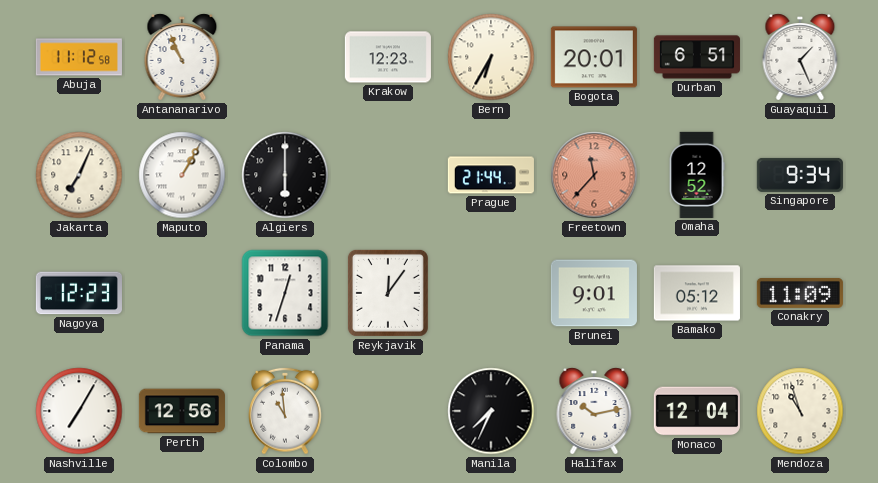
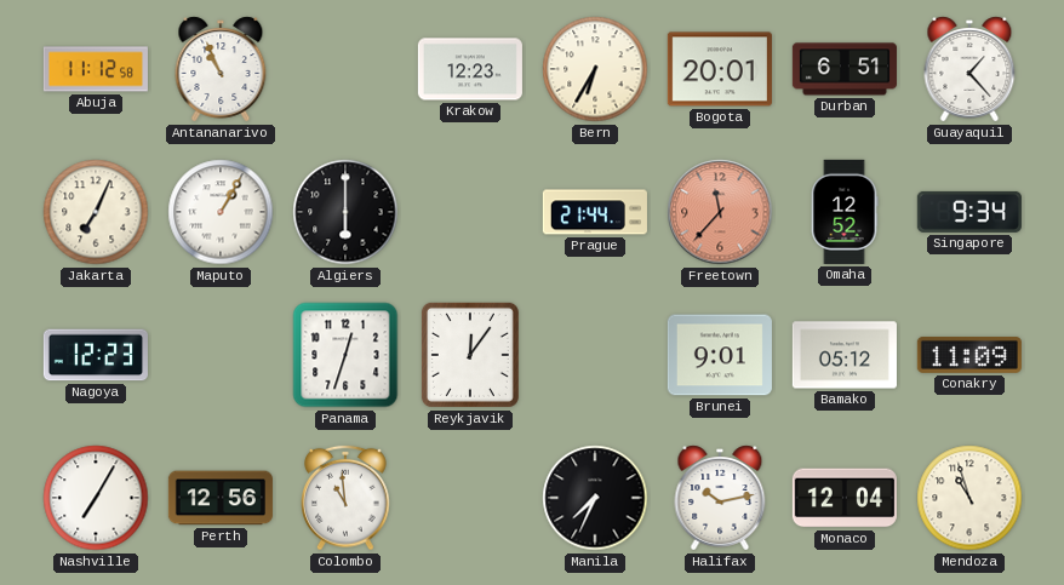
Guayaquil: 1:26 -> 1:23
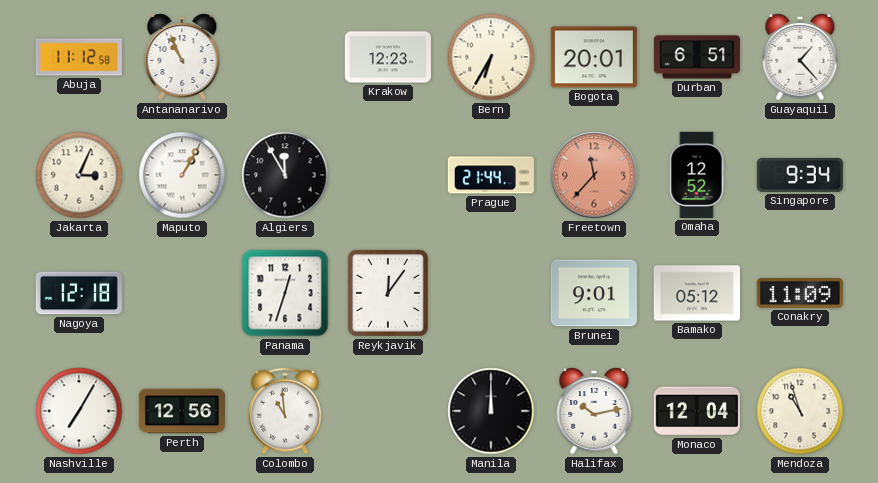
Jakarta: 7:04 -> 3:04
Algiers: 6:00 -> 11:55
Nagoya: 12:23 -> 12:18
Manila: 7:34 -> 12:00
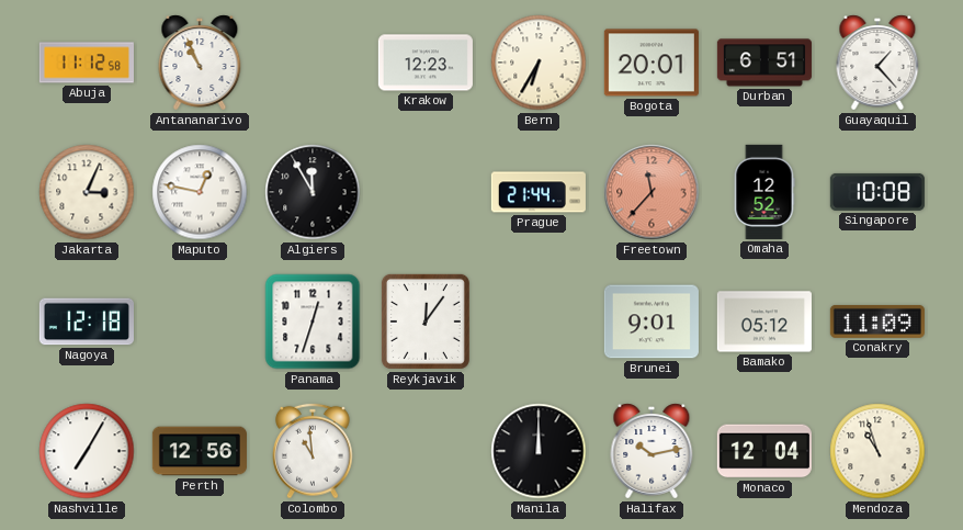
Maputo: 1:05 -> 12:47
Singapore: 9:34 -> 10:08
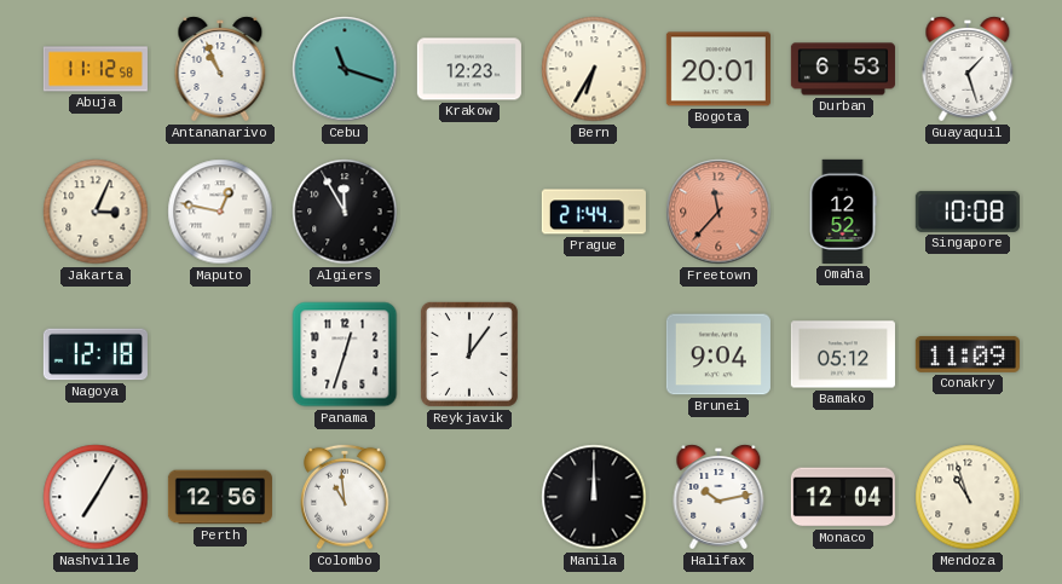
Cebu: none -> 11:18
Durban: 6:51 -> 6:53
Guayaquil: 1:23 -> 1:27
Brunei: 9:01 -> 9:04
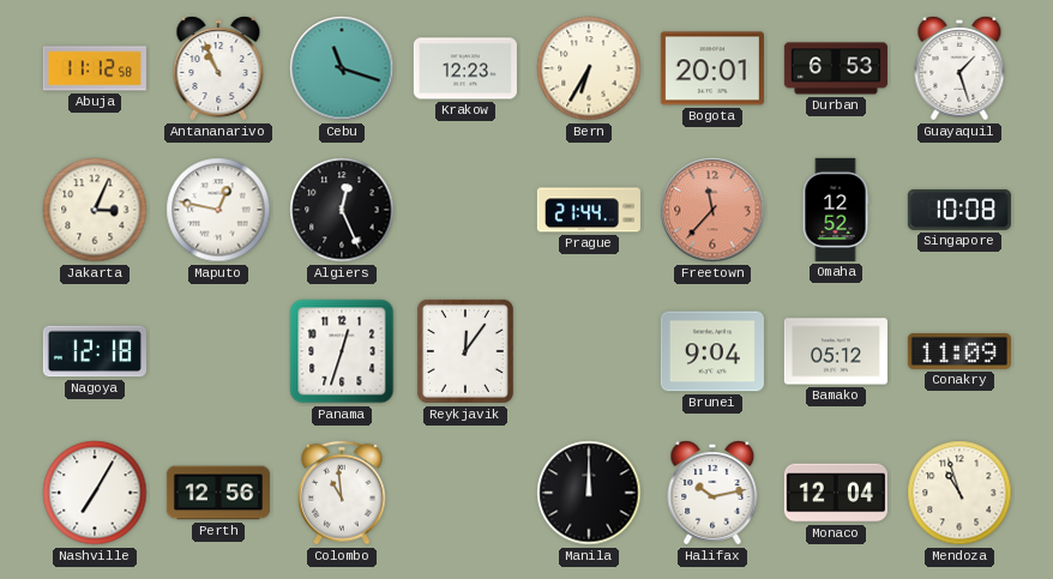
Algiers: 11:55 -> 12:26
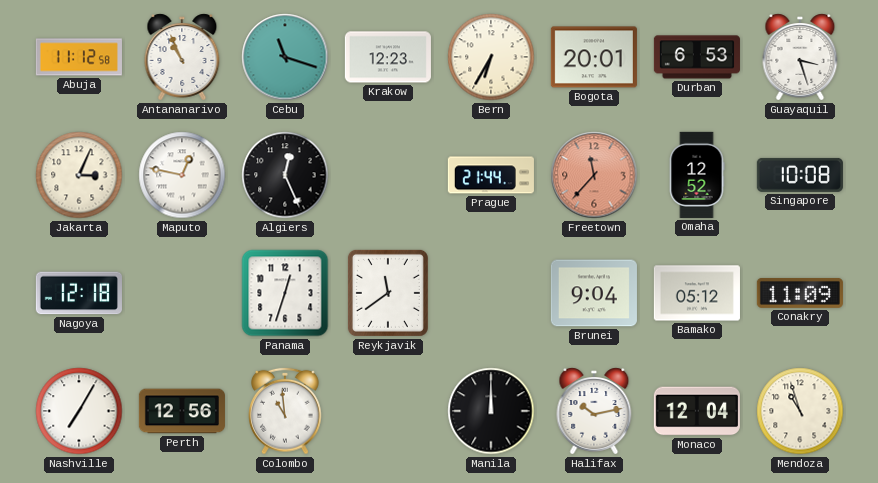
Guayaquil: 1:27 -> 3:27
Reykjavik: 12:06 -> 11:39
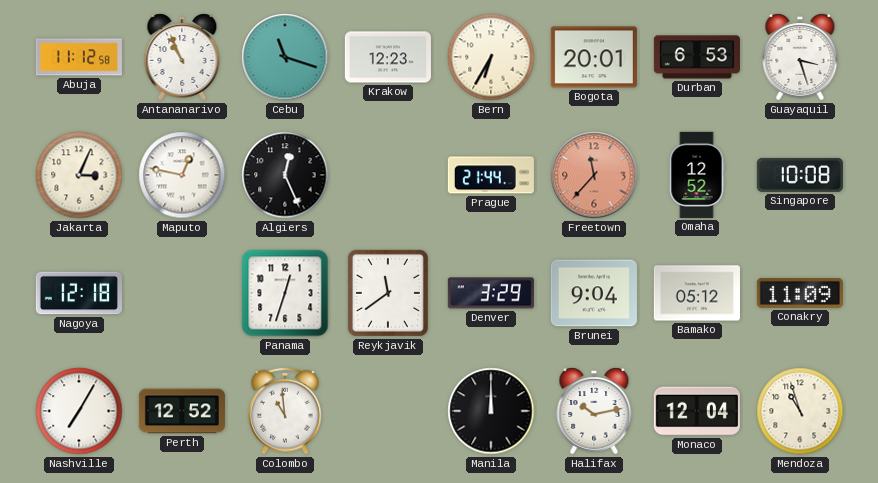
Denver: none -> 3:29
Perth: 12:56 -> 12:52
